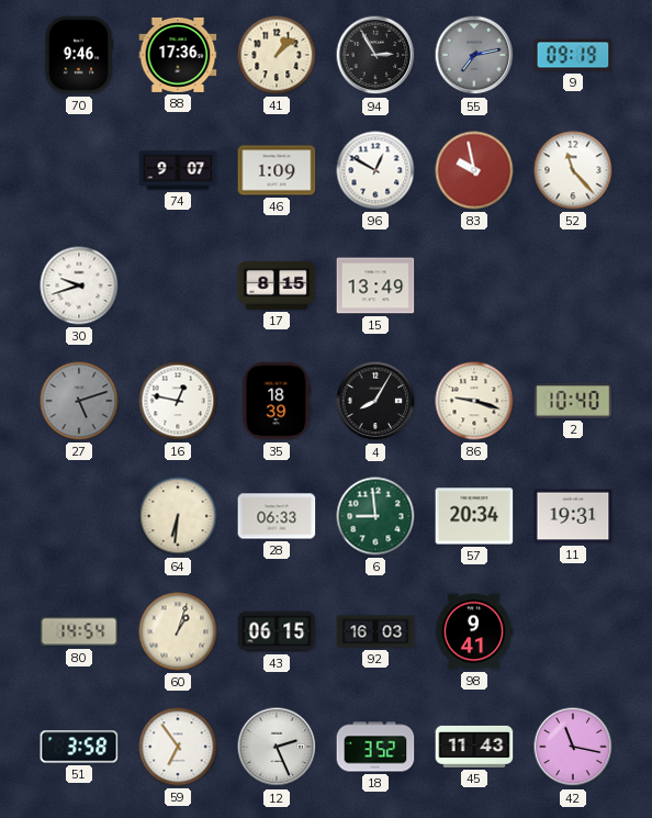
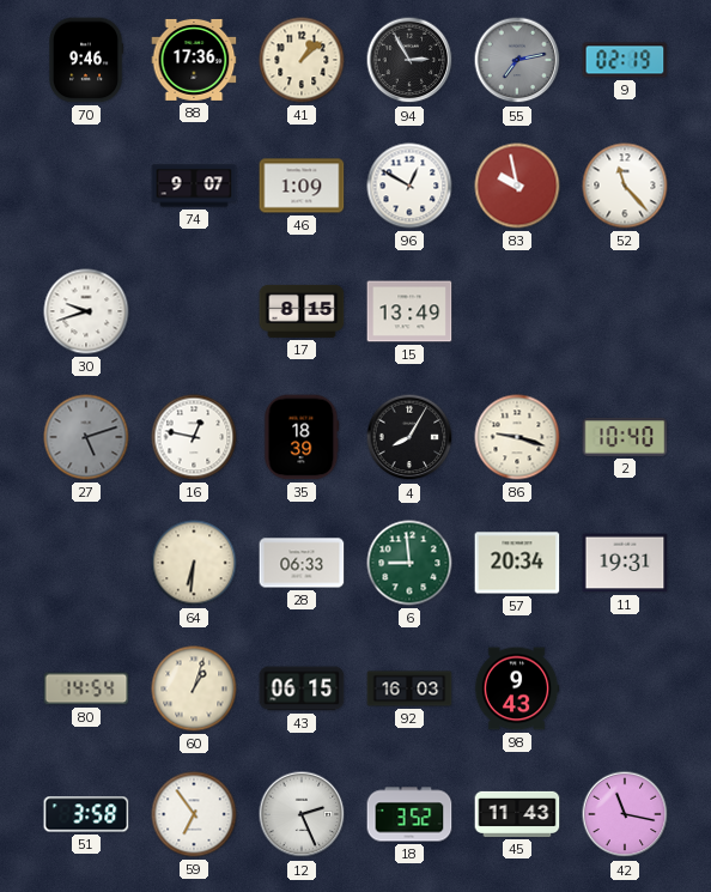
9: 09:19 -> 02:19
98: 9:41 -> 9:43
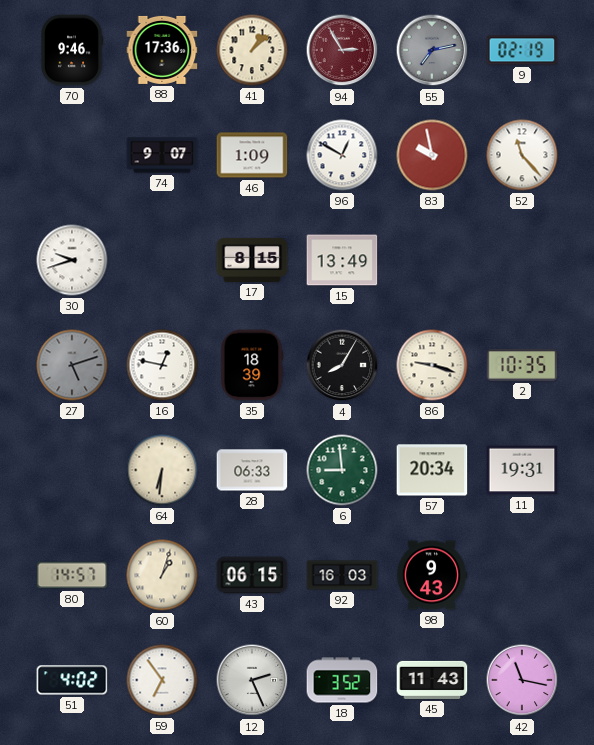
94 dial: black -> burgundy
2: 10:40 -> 10:35
80: 14:54 -> 14:57
51: 3:58 -> 4:02
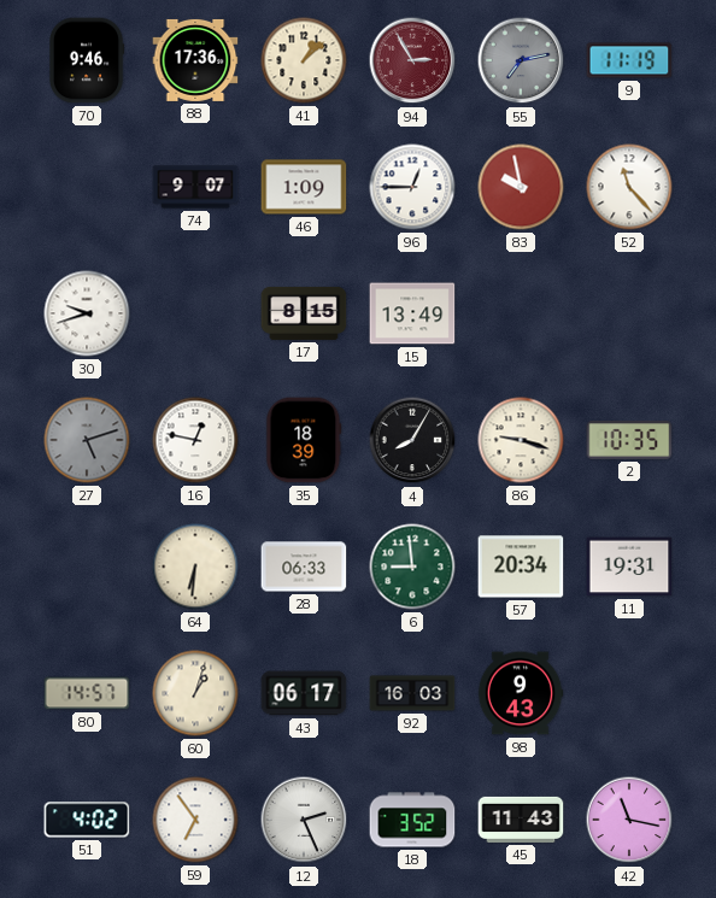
9: 02:19 -> 11:19
96: 12:50 -> 12:45
43: 06:15 -> 06:17
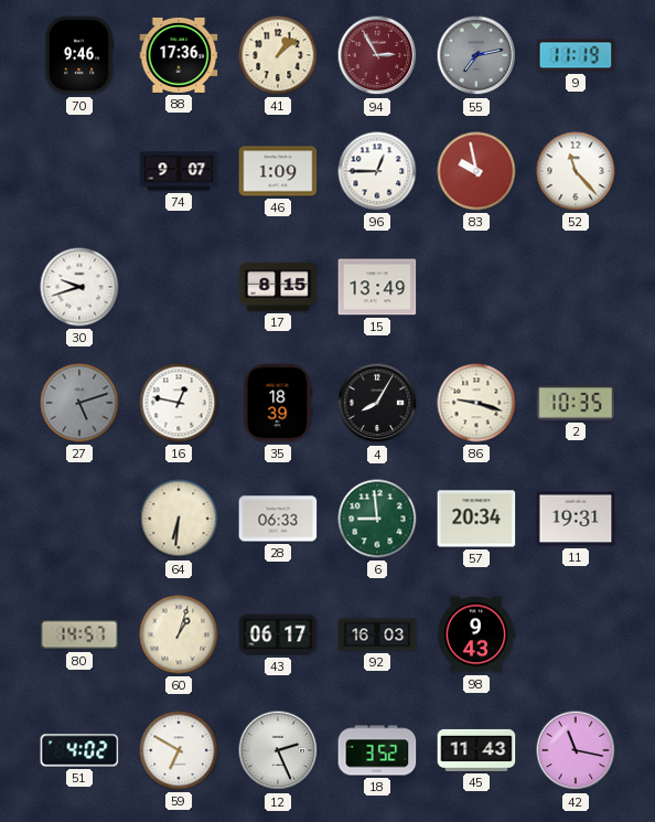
59: 6:54 -> 6:50
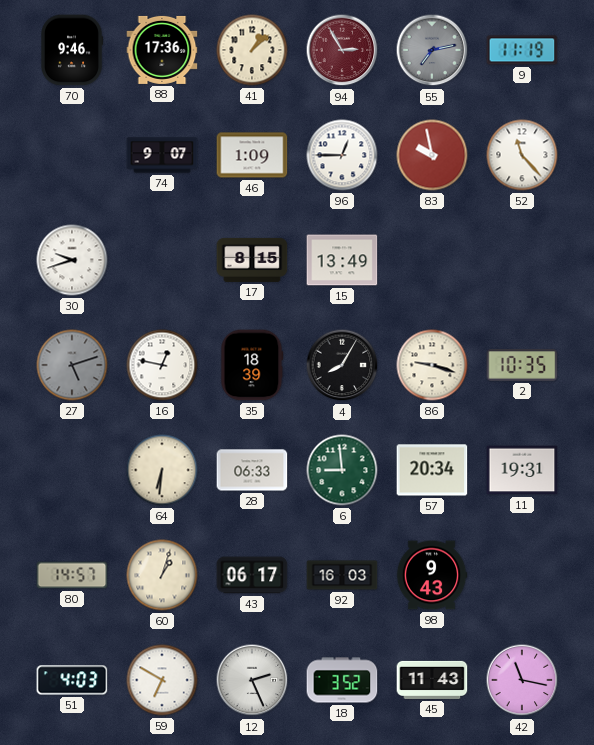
51: 4:02 -> 4:03
